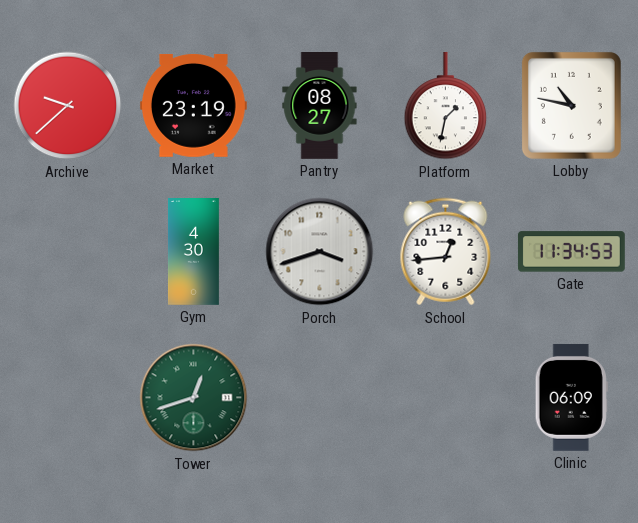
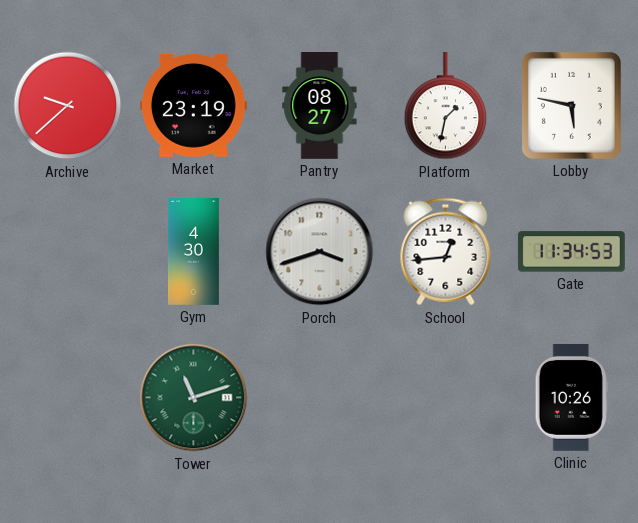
Lobby: 10:47 -> 5:47
Tower: 12:42 -> 11:12
Clinic: 06:09 -> 10:26
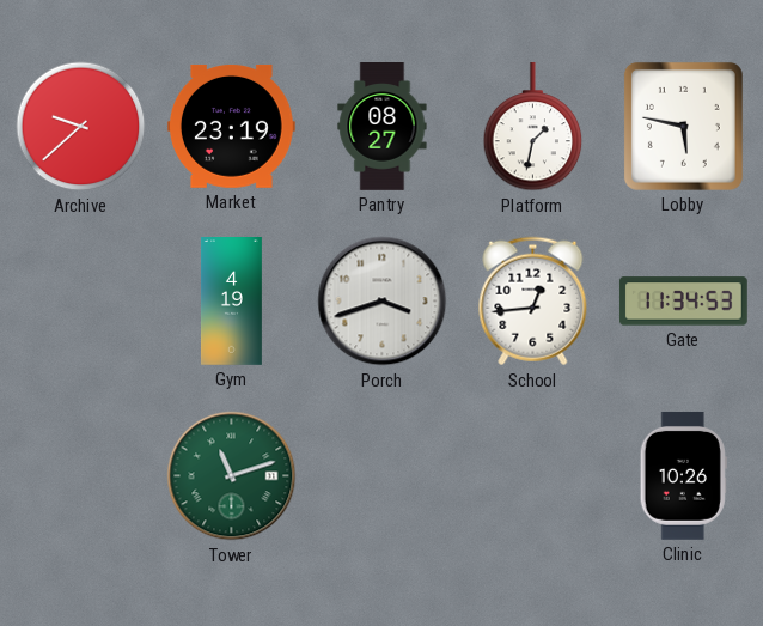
Gym: 4:30 -> 4:19
